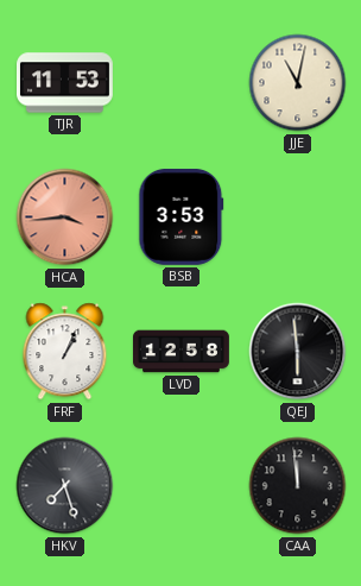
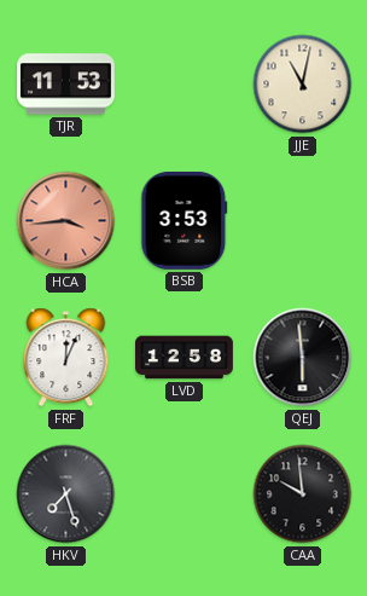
FRF: 1:04 -> 12:04
CAA: 11:59 -> 9:59
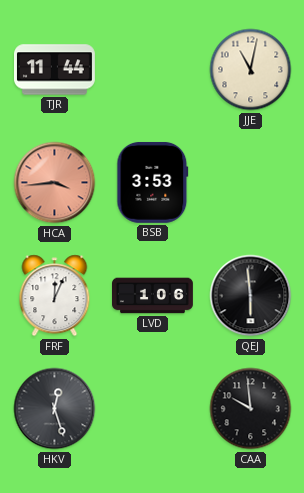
TJR: 11:53 -> 11:44
LVD: 12:58 -> 1:06
HKV: 7:27 -> 12:27
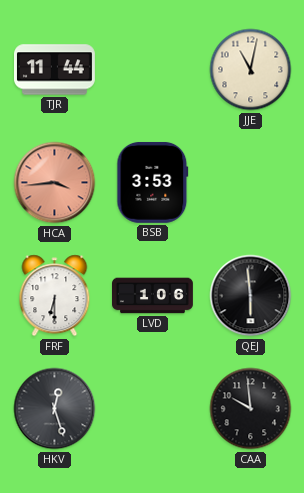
FRF: 12:04 -> 6:30
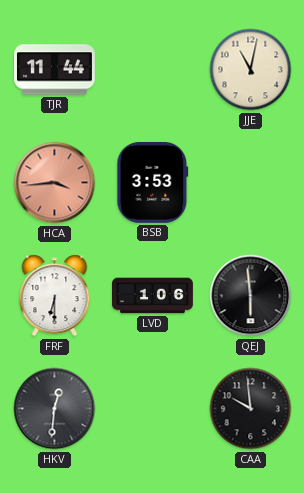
HKV: 12:27 -> 12:31
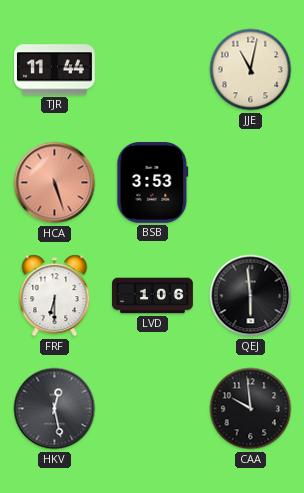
HCA: 3:44 -> 5:27
HKV: 12:31 -> 12:28
